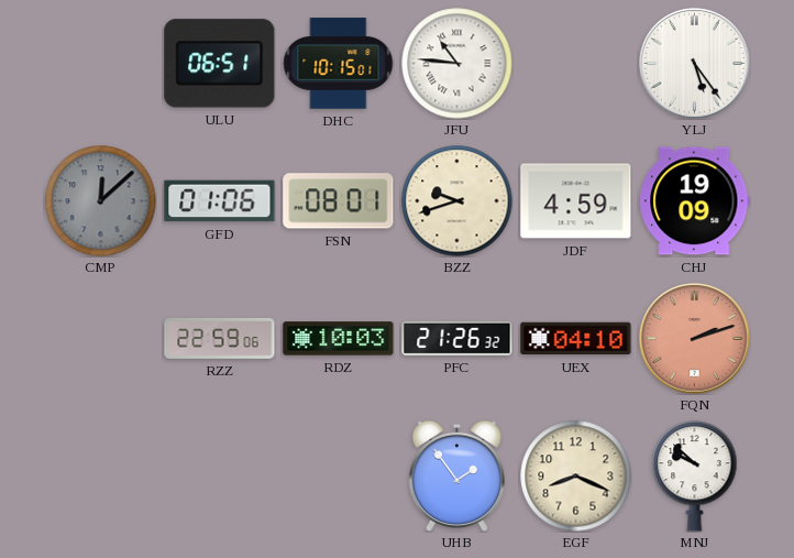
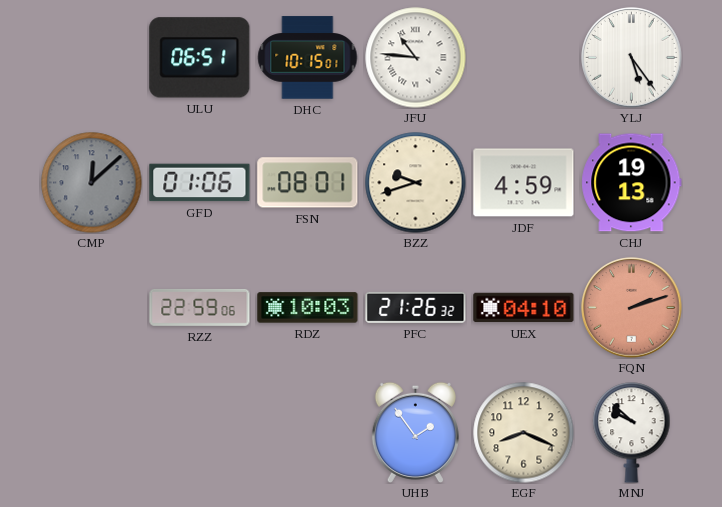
CHJ: 19:09 -> 19:13
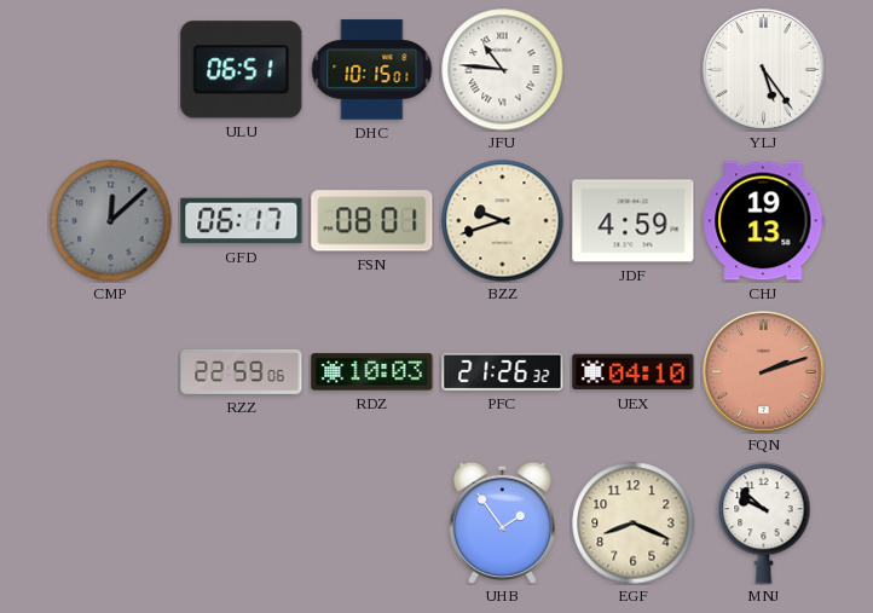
GFD: 01:06 -> 06:17
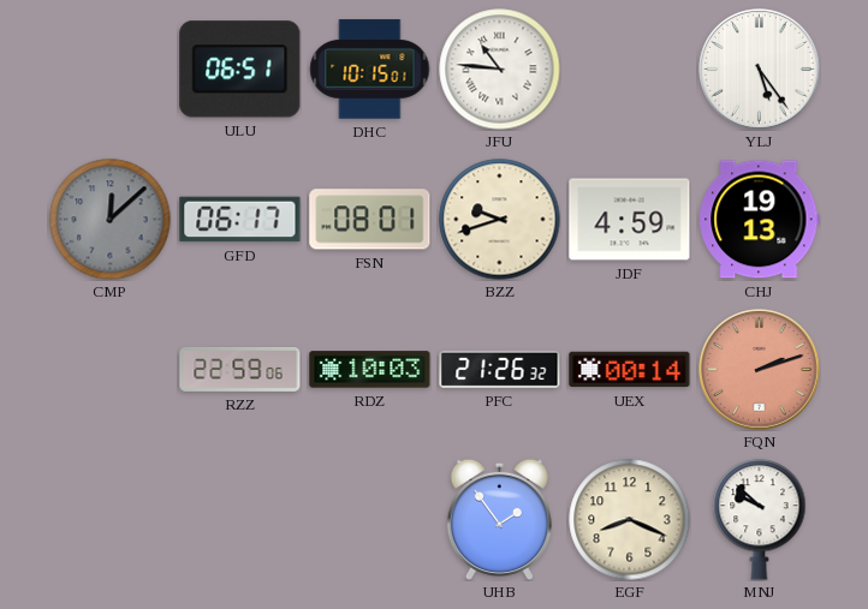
UEX: 04:10 -> 00:14
